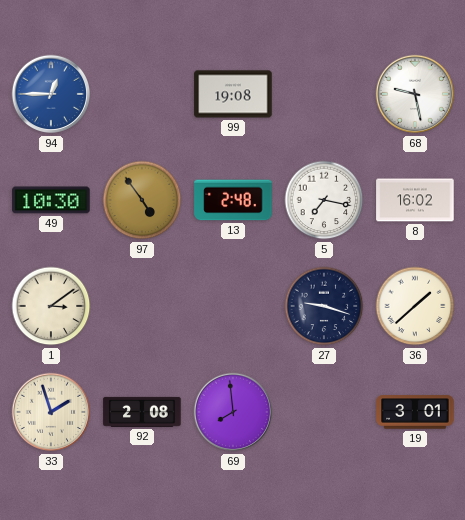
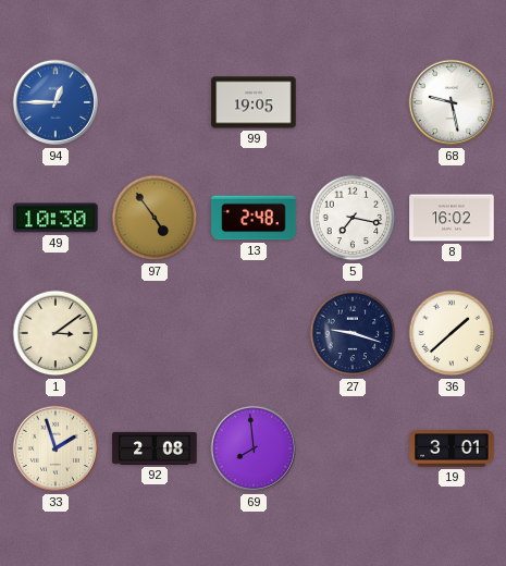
99: 19:08 -> 19:05
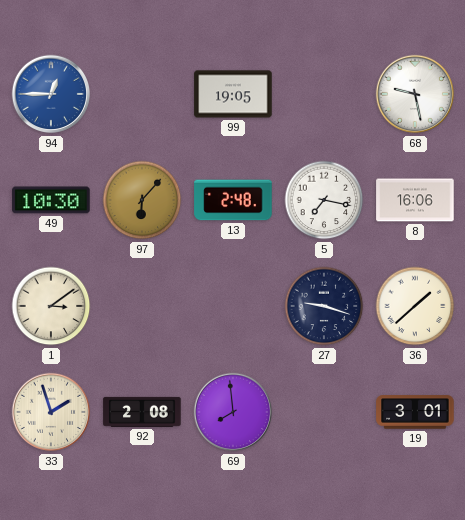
97: 4:54 -> 6:07
8: 16:02 -> 16:06
